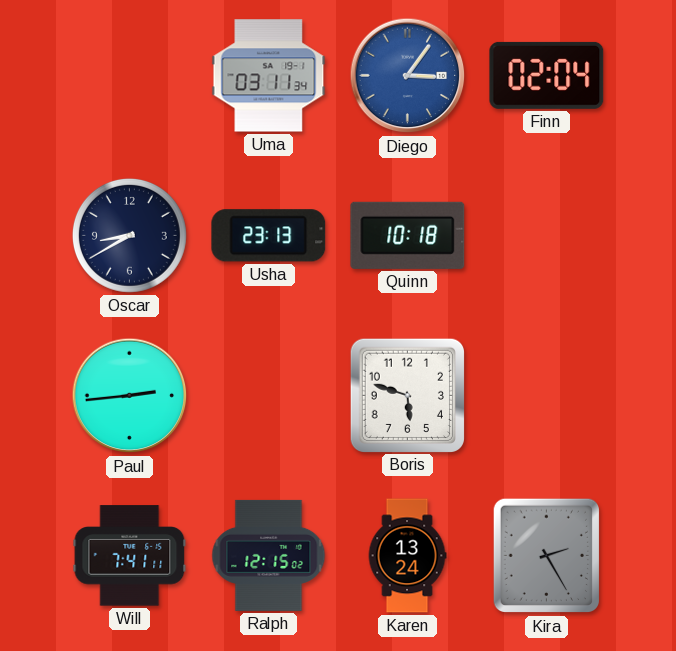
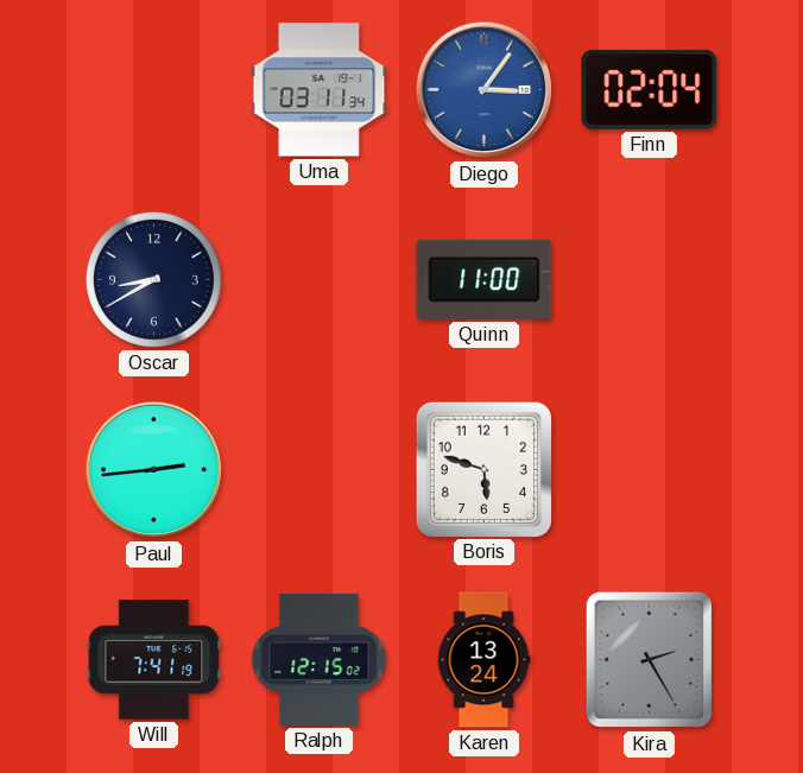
Usha: 23:13 -> none
Quinn: 10:18 -> 11:00
Will: 7:41:11 -> 7:41:19
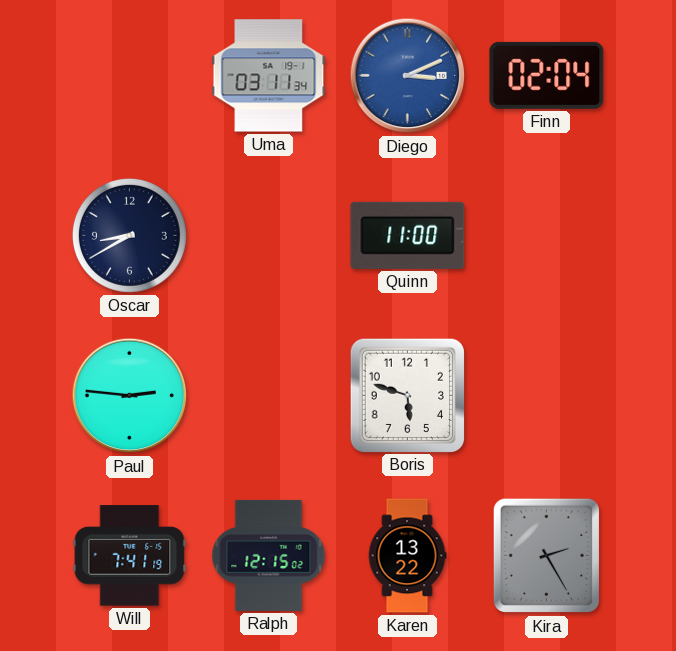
Diego: 3:06 -> 3:11
Paul: 2:44 -> 2:46
Karen: 13:24 -> 13:22
